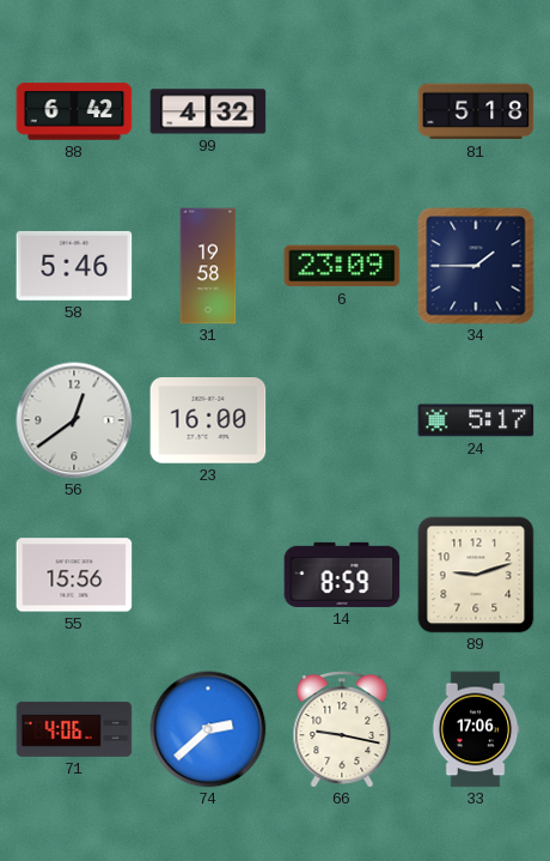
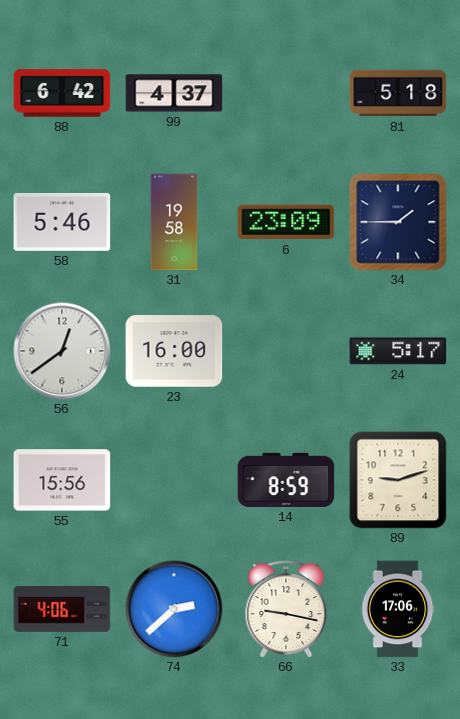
99: 4:32 -> 4:37
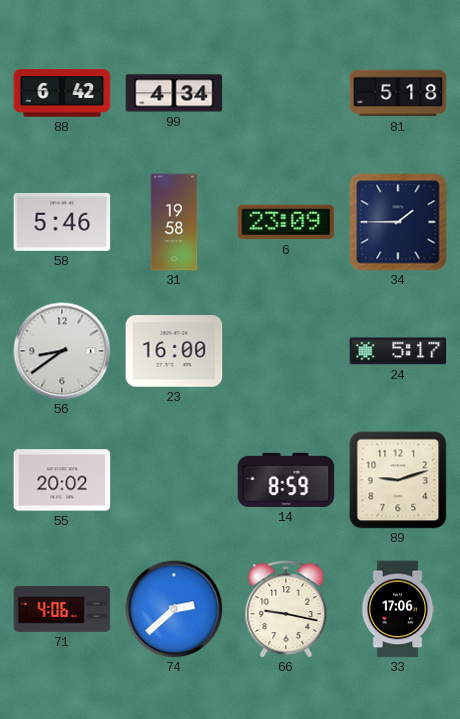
99: 4:37 -> 4:34
56: 12:39 -> 8:39
55: 15:56 -> 20:02
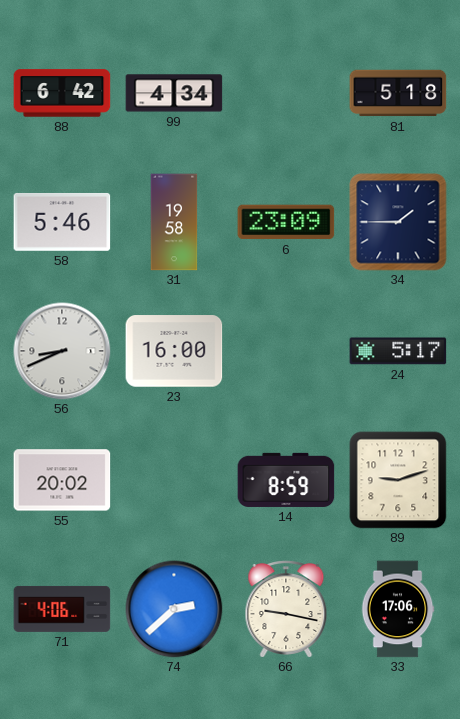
56: 8:39 -> 8:41
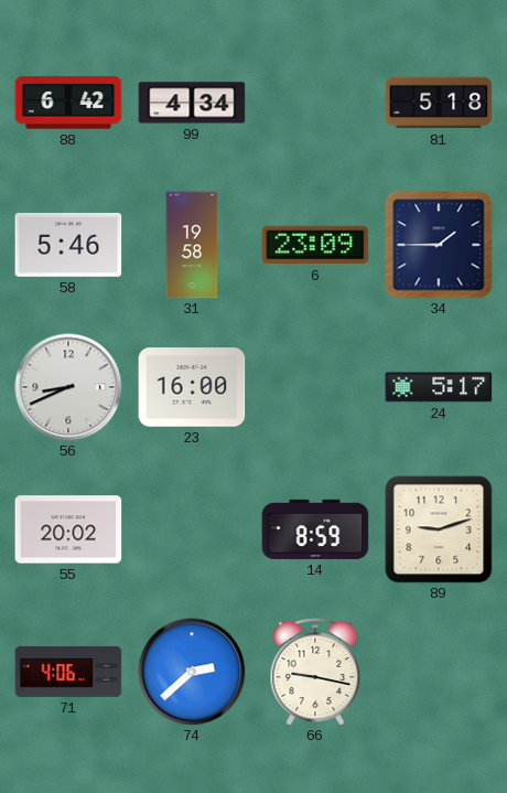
33: 17:06 -> none
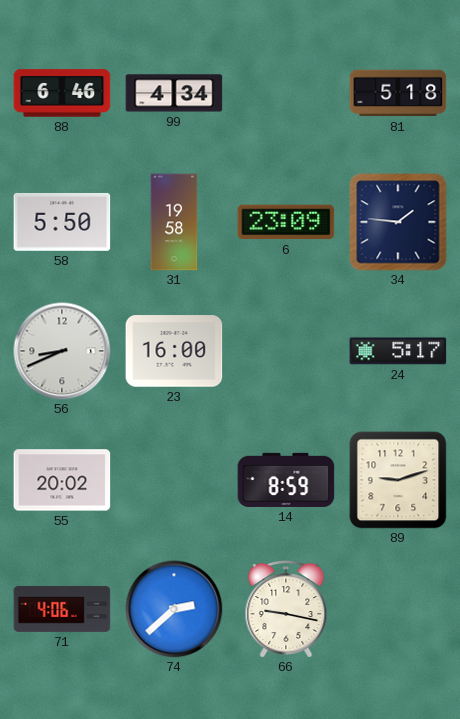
88: 6:42 -> 6:46
58: 5:46 -> 5:50
34: 1:45 -> 1:46
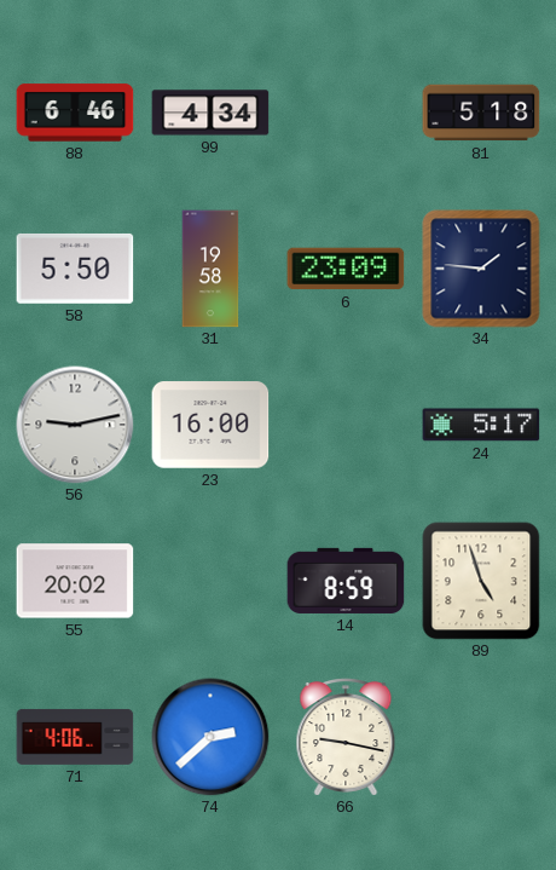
56: 8:41 -> 9:13
89: 9:12 -> 4:57
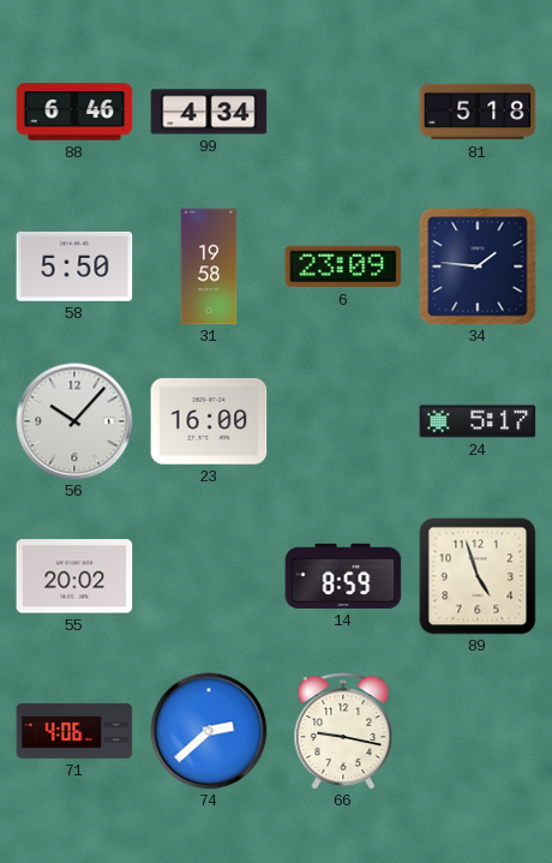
56: 9:13 -> 10:07
